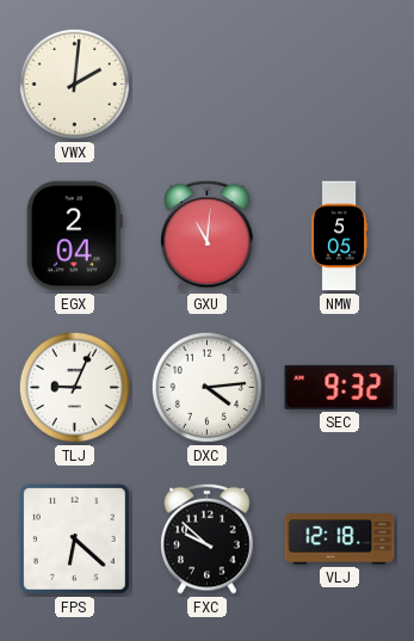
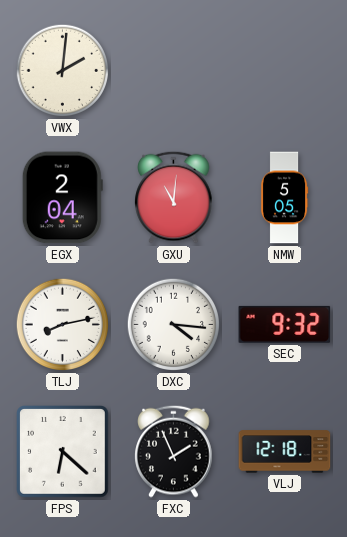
TLJ: 9:04 -> 8:13
DXC: 4:14 -> 4:16
FXC: 9:52 -> 1:56
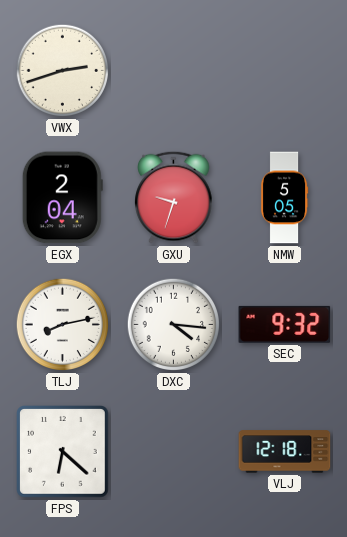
VWX: 2:01 -> 2:42
GXU: 11:01 -> 9:33
FXC: 1:56 -> none
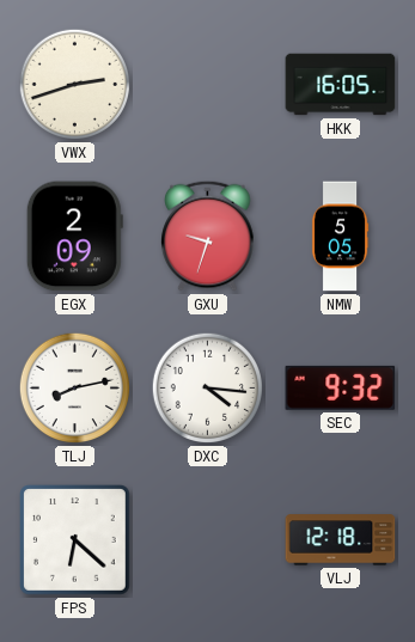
HKK: none -> 16:05
EGX: 2:04 -> 2:09
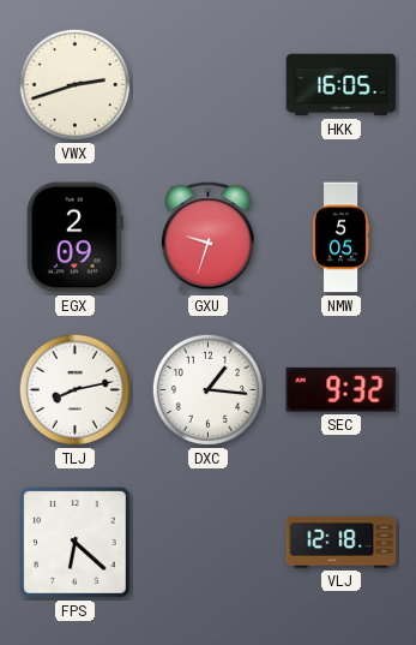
DXC: 4:16 -> 1:16
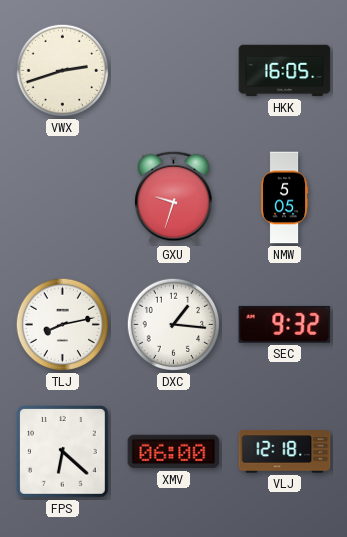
EGX: 2:09 -> none
XMV: none -> 06:00
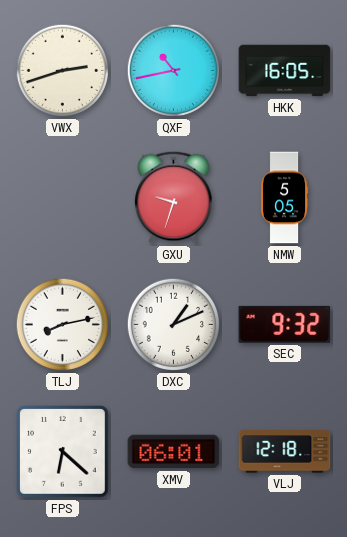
QXF: none -> 10:43
DXC: 1:16 -> 1:11
XMV: 06:00 -> 06:01
